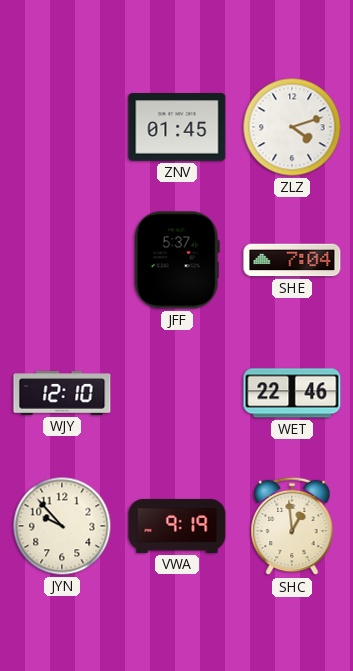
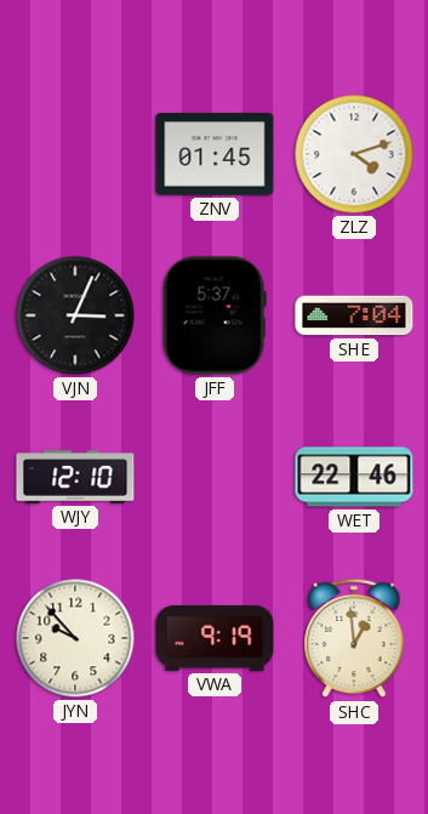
VJN: none -> 3:04
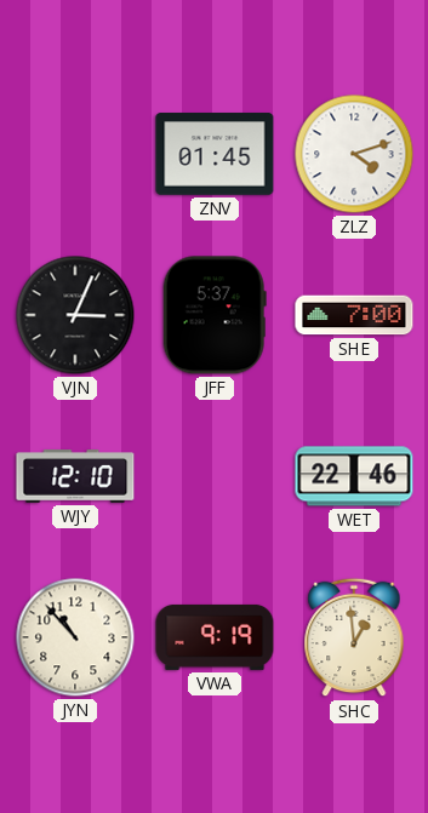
SHE: 7:04 -> 7:00
JYN: 9:53 -> 10:53
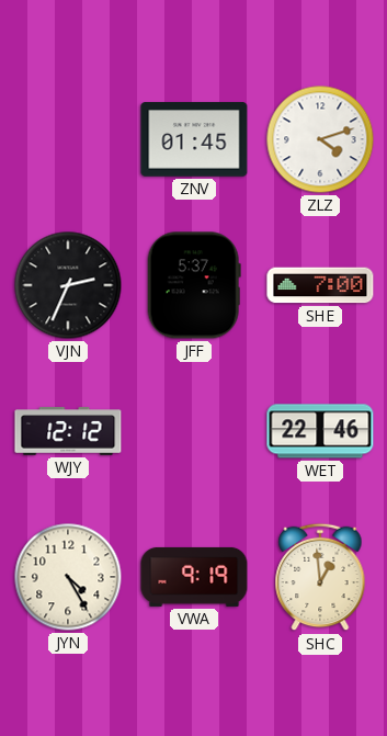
VJN: 3:04 -> 2:34
WJY: 12:10 -> 12:12
JYN: 10:53 -> 4:25
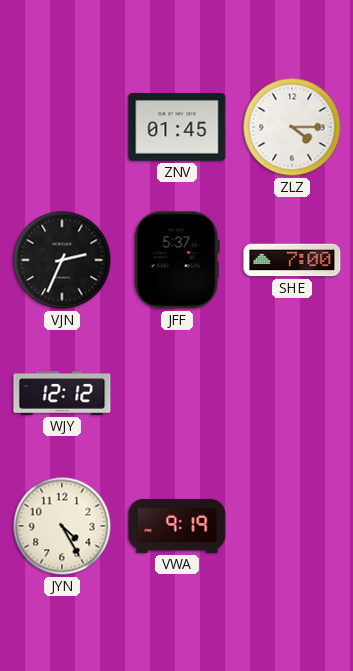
ZLZ: 4:12 -> 4:15
WET: 22:46 -> none
SHC: 12:59 -> none
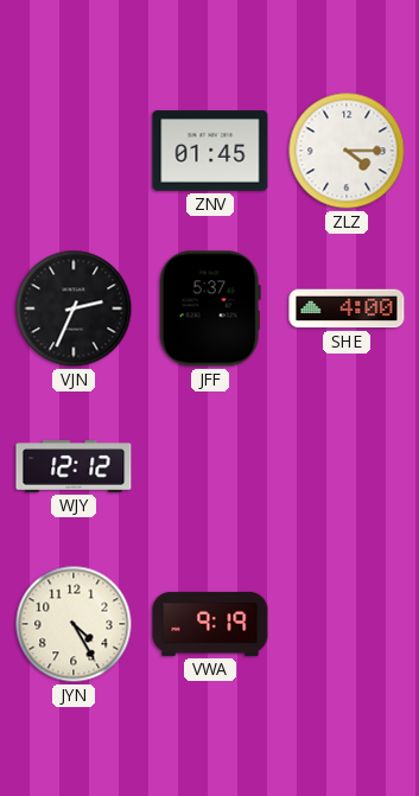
SHE: 7:00 -> 4:00
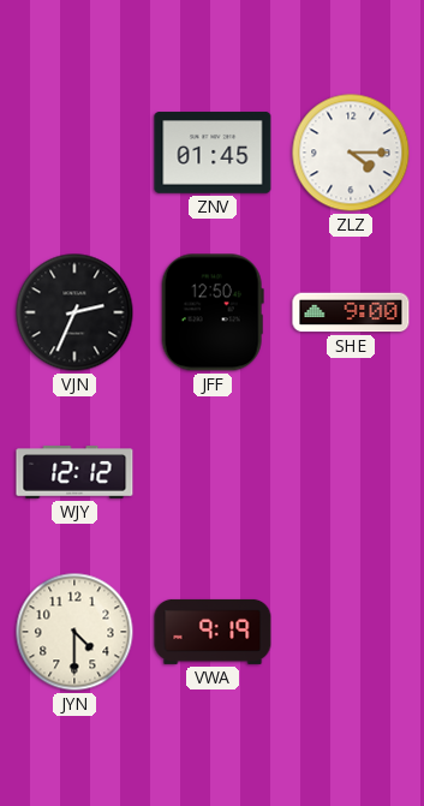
JFF: 5:37 -> 12:50
SHE: 4:00 -> 9:00
JYN: 4:25 -> 4:30
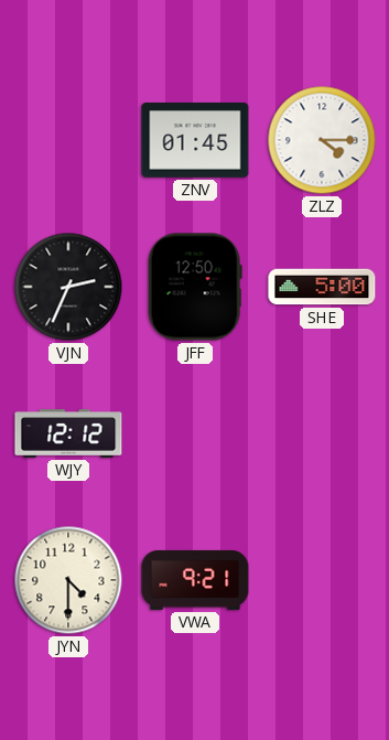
SHE: 9:00 -> 5:00
VWA: 9:19 -> 9:21
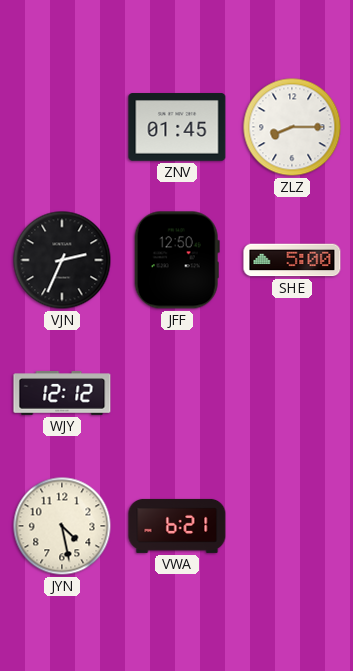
ZLZ: 4:15 -> 8:15
JYN: 4:30 -> 4:28
VWA: 9:21 -> 6:21
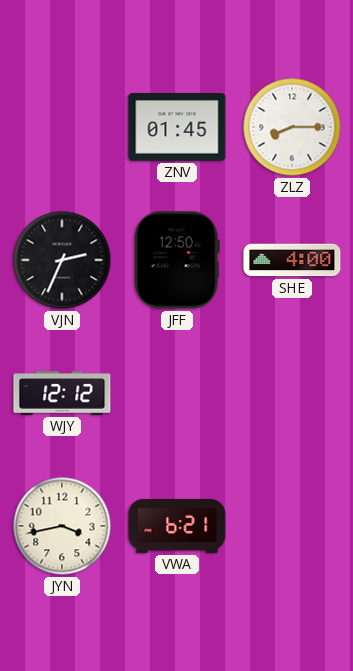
SHE: 5:00 -> 4:00
JYN: 4:28 -> 3:43
